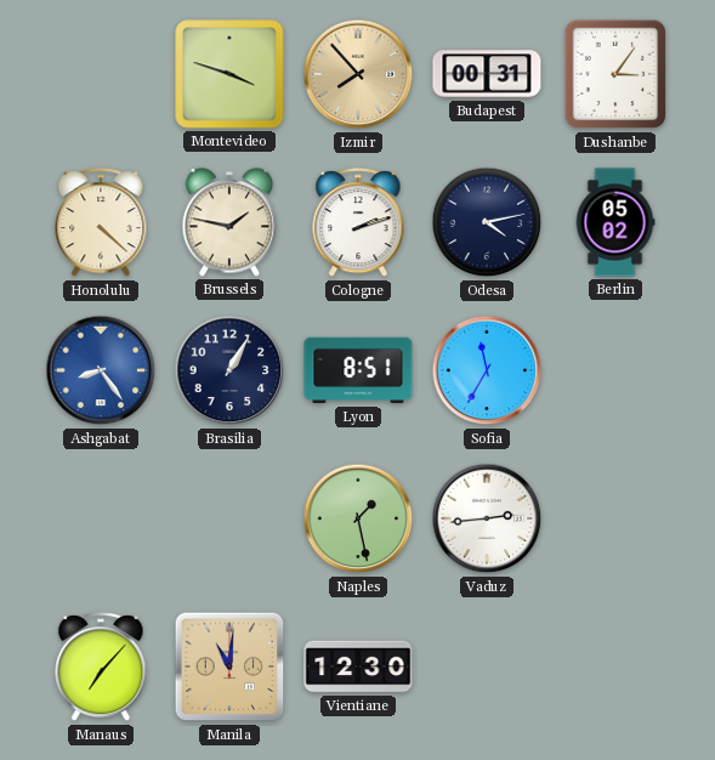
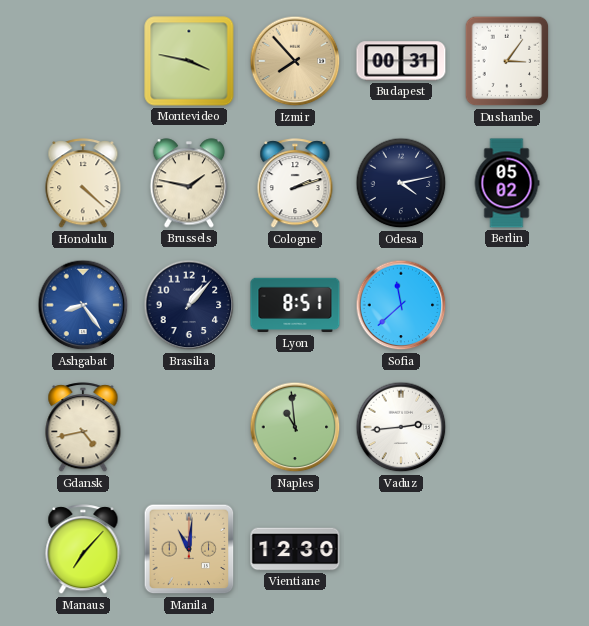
Montevideo: 3:48 -> 3:47
Brasilia: 1:05 -> 1:07
Sofia: 11:35 -> 11:38
Gdansk: none -> 4:43
Naples: 1:28 -> 10:59
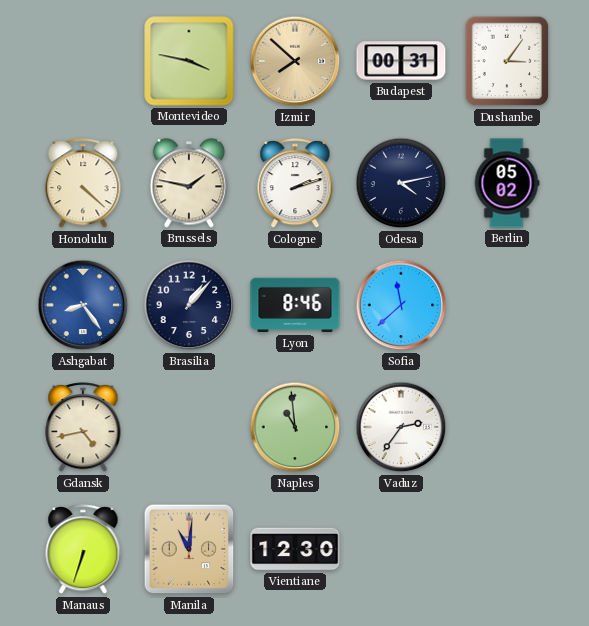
Izmir: 7:53 -> 7:52
Lyon: 8:51 -> 8:46
Vaduz: 2:44 -> 2:36
Manaus: 7:07 -> 6:33
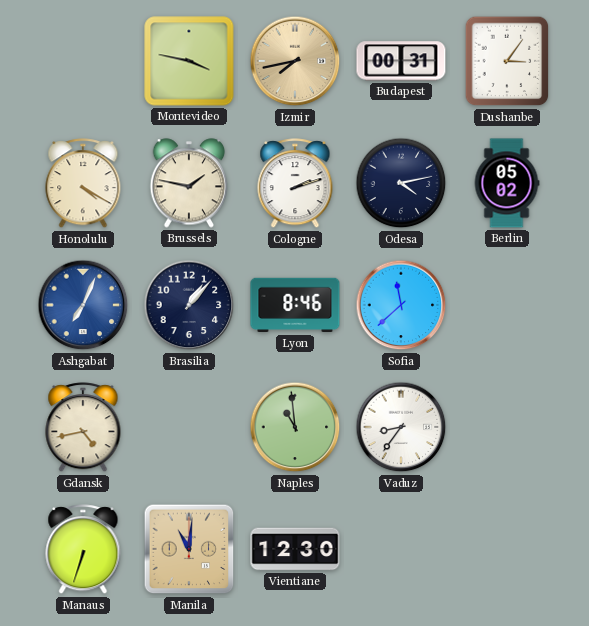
Izmir: 7:52 -> 7:43
Honolulu: 4:22 -> 4:20
Ashgabat: 8:24 -> 7:04
Vaduz: 2:36 -> 8:36
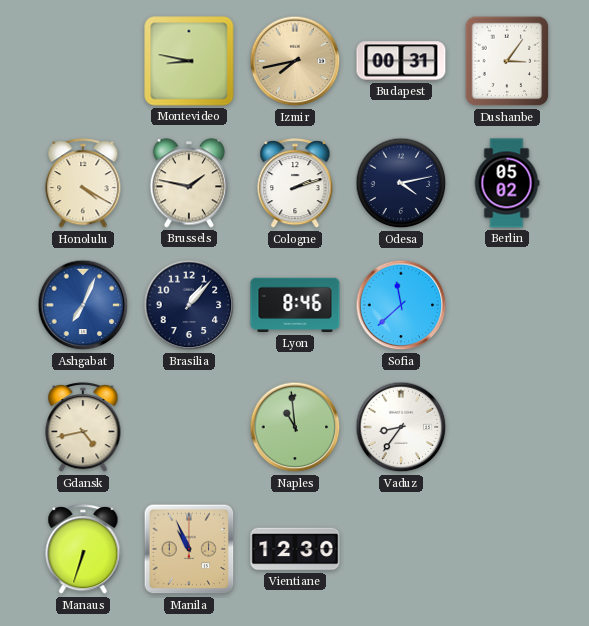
Montevideo: 3:47 -> 8:47
Manila: 11:01 -> 10:56
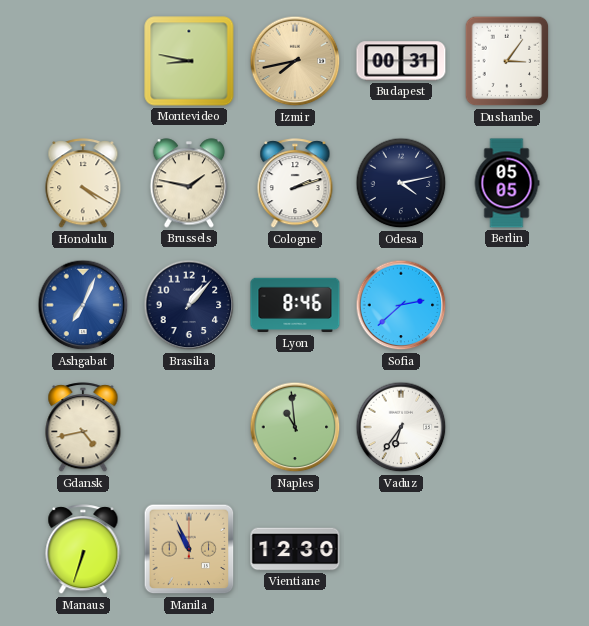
Berlin: 05:02 -> 05:05
Sofia: 11:38 -> 2:38
Vaduz: 8:36 -> 6:36
